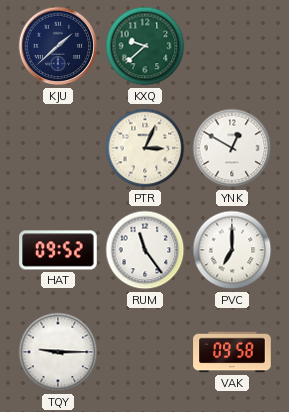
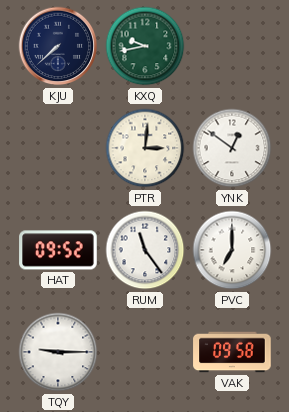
KJU: 1:38 -> 7:38
KXQ: 9:38 -> 9:43
PTR: 3:04 -> 3:01
YNK: 12:50 -> 12:51
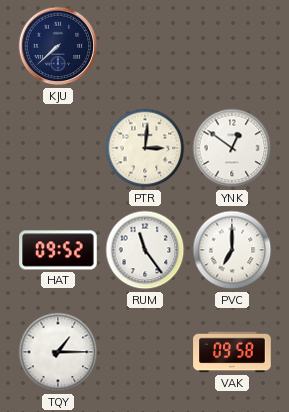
KXQ: 9:43 -> none
TQY: 9:15 -> 1:15
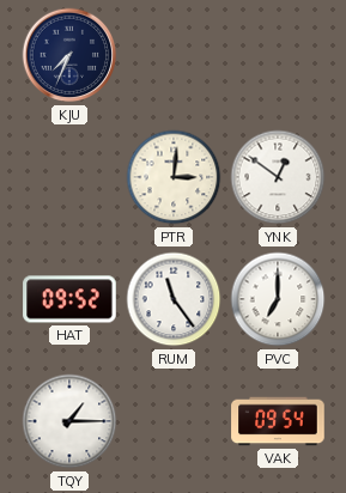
KJU: 7:38 -> 7:34
VAK: 09:58 -> 09:54
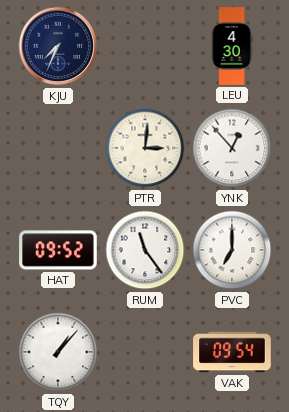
LEU: none -> 4:30
YNK: 12:51 -> 12:53
TQY: 1:15 -> 1:07
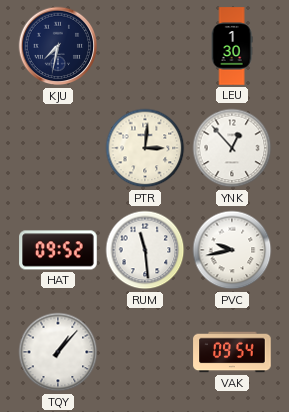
KJU: 7:34 -> 7:32
LEU: 4:30 -> 1:30
RUM: 11:24 -> 11:29
PVC: 7:00 -> 9:43
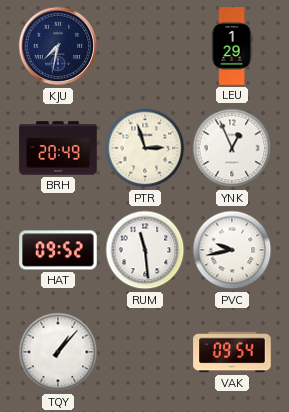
LEU: 1:30 -> 1:29
BRH: none -> 20:49
PTR: 3:01 -> 2:57
YNK: 12:53 -> 12:56
